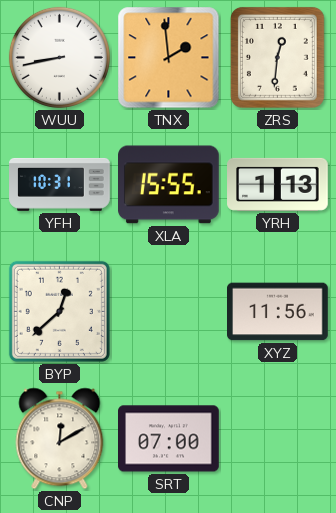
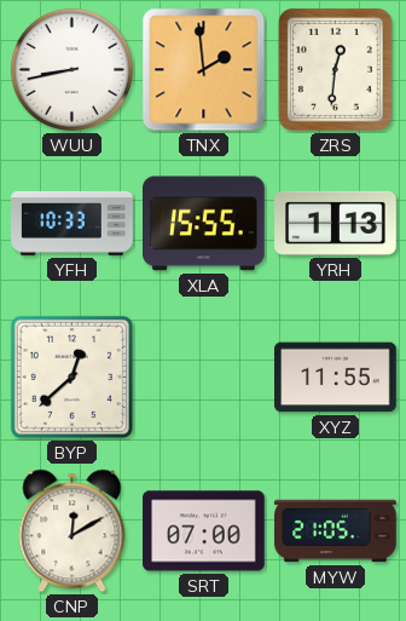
YFH: 10:31 -> 10:33
XYZ: 11:56 -> 11:55
MYW: none -> 21:05
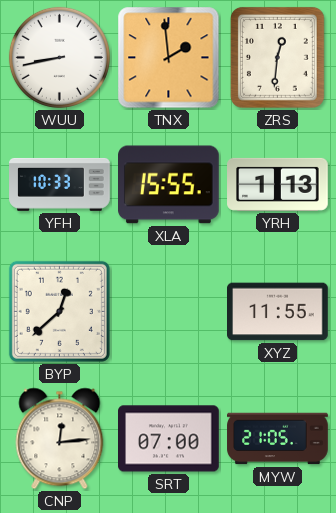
CNP: 12:10 -> 12:14
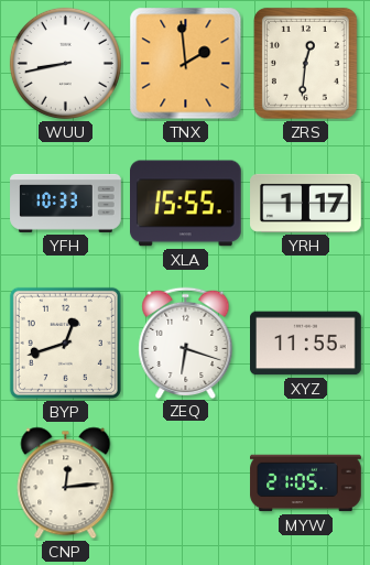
YRH: 1:13 -> 1:17
BYP: 12:38 -> 12:42
ZEQ: none -> 6:18
SRT: 07:00 -> none
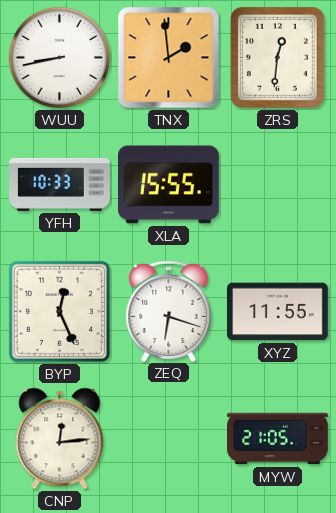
YRH: 1:17 -> none
BYP: 12:42 -> 12:26
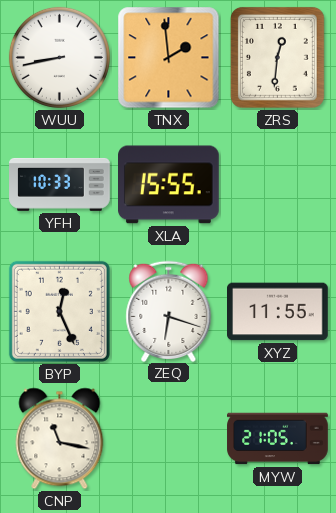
CNP: 12:14 -> 11:17
